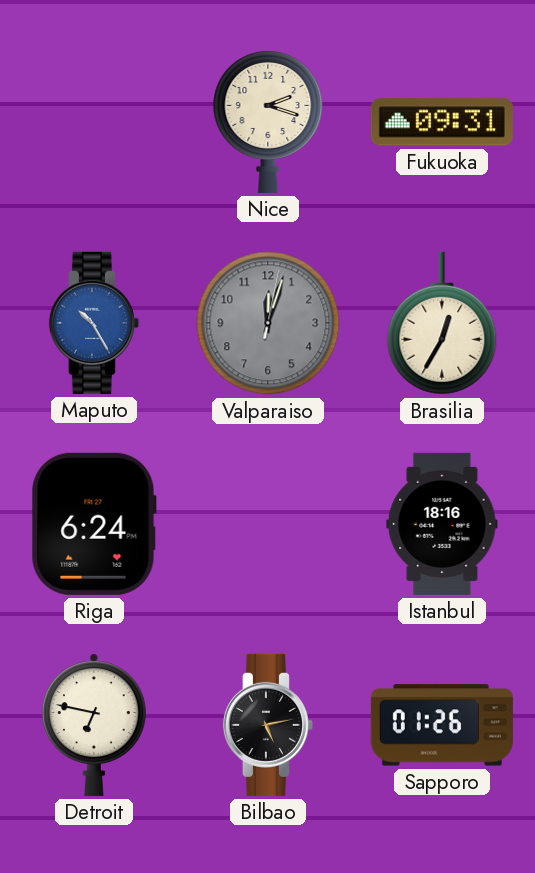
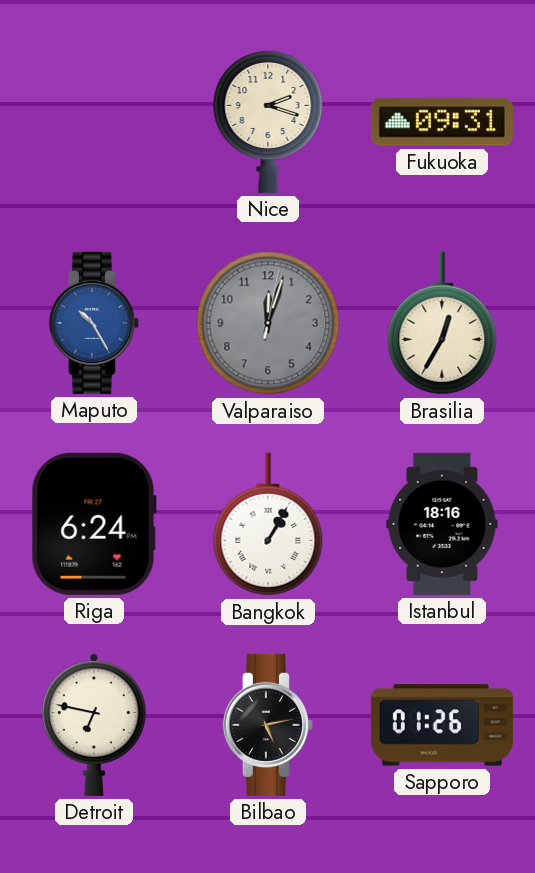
Bangkok: none -> 1:05
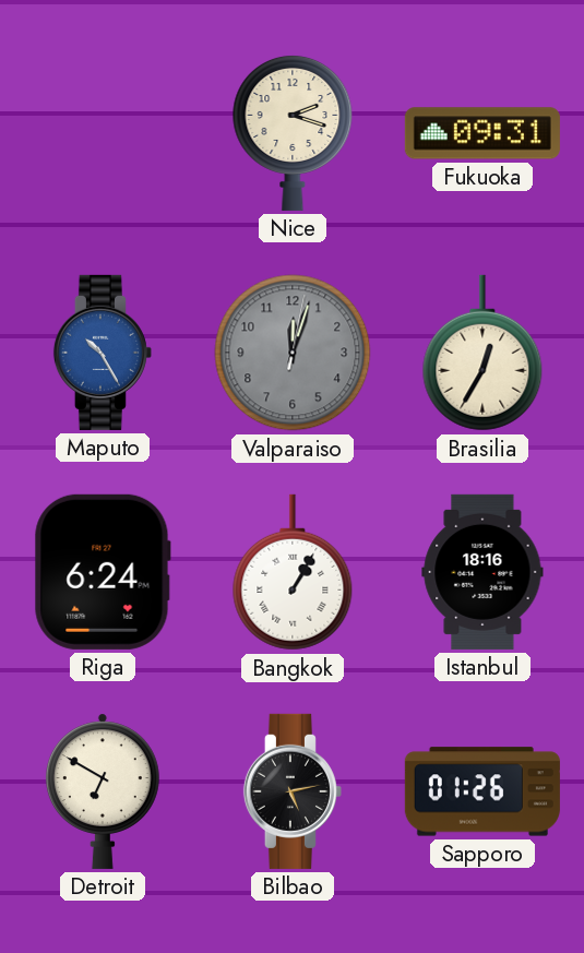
Detroit: 6:47 -> 6:50
